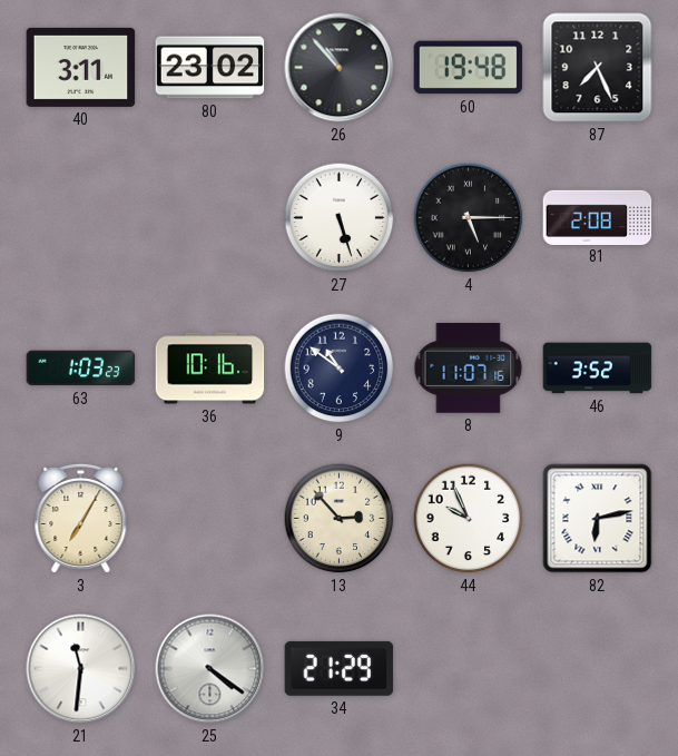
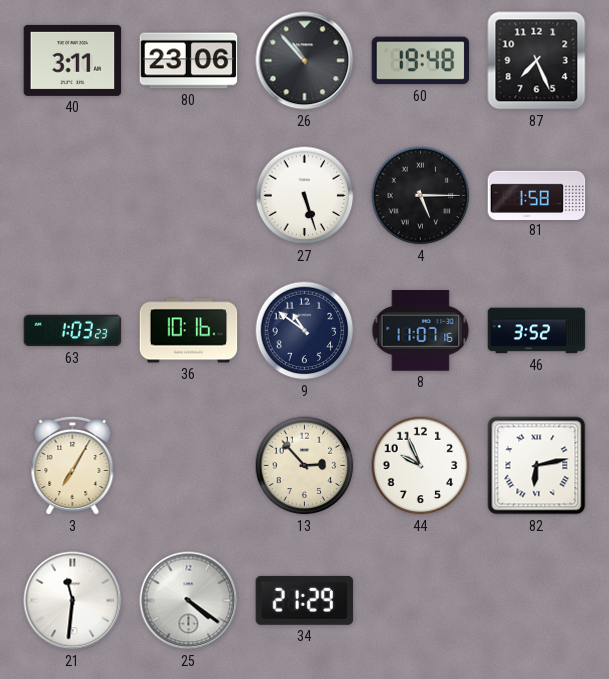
80: 23:02 -> 23:06
81: 2:08 -> 1:58
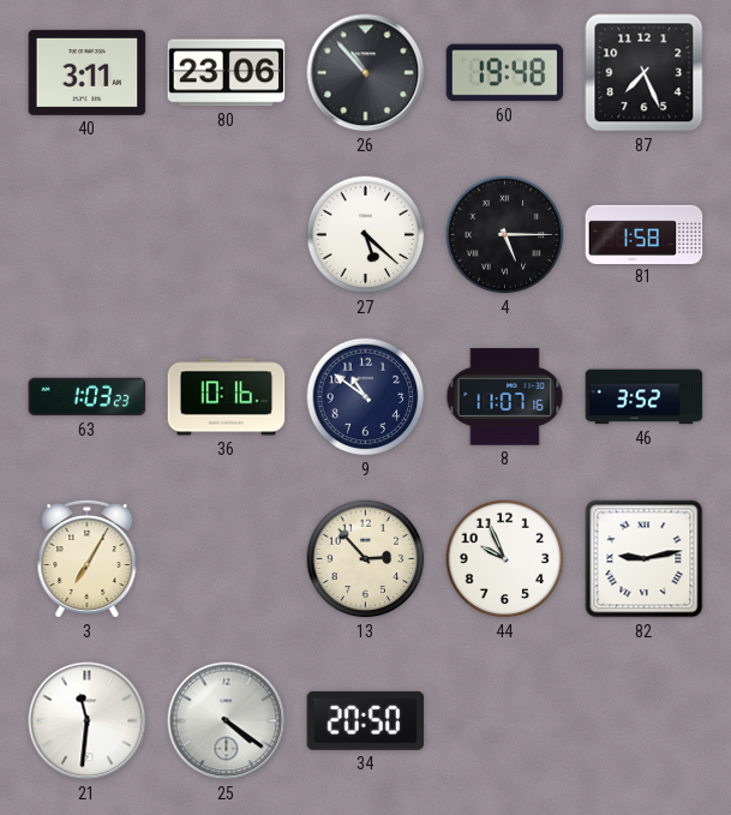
27: 5:27 -> 5:22
82: 6:13 -> 9:13
34: 21:29 -> 20:50
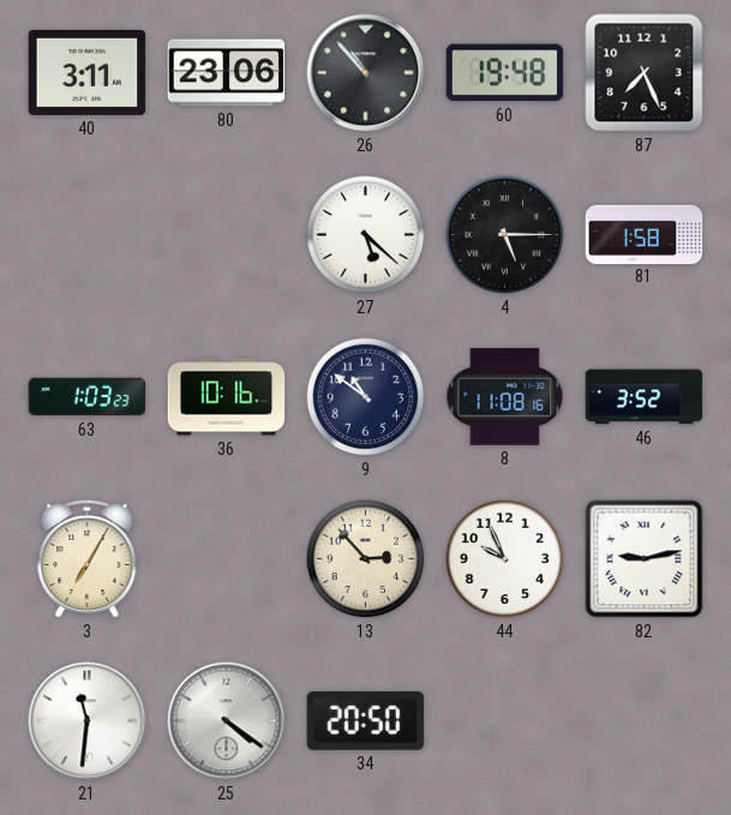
8: 11:07 -> 11:08
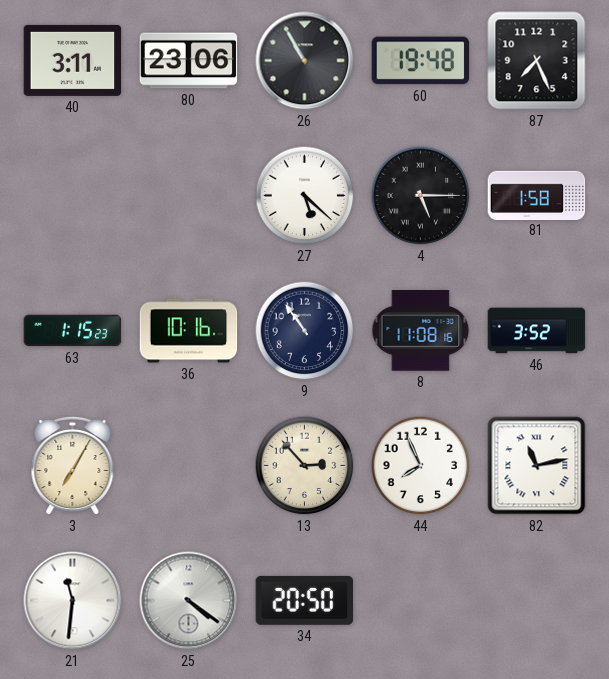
26: 10:53 -> 10:55
63: 1:03 -> 1:15
9: 10:51 -> 10:54
44: 9:56 -> 7:56
82: 9:13 -> 11:13
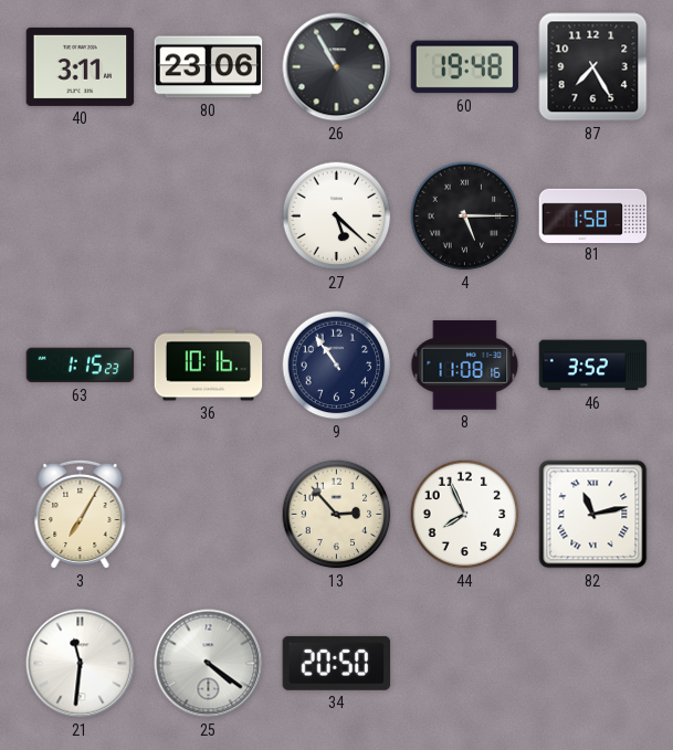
87: 7:26 -> 7:25
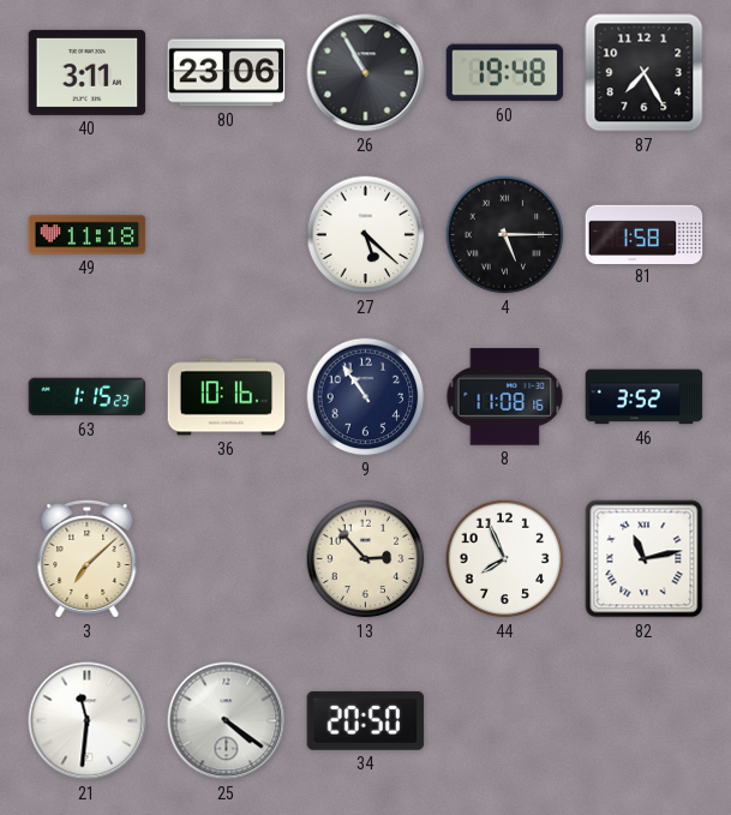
49: none -> 11:18
3: 7:05 -> 7:08
